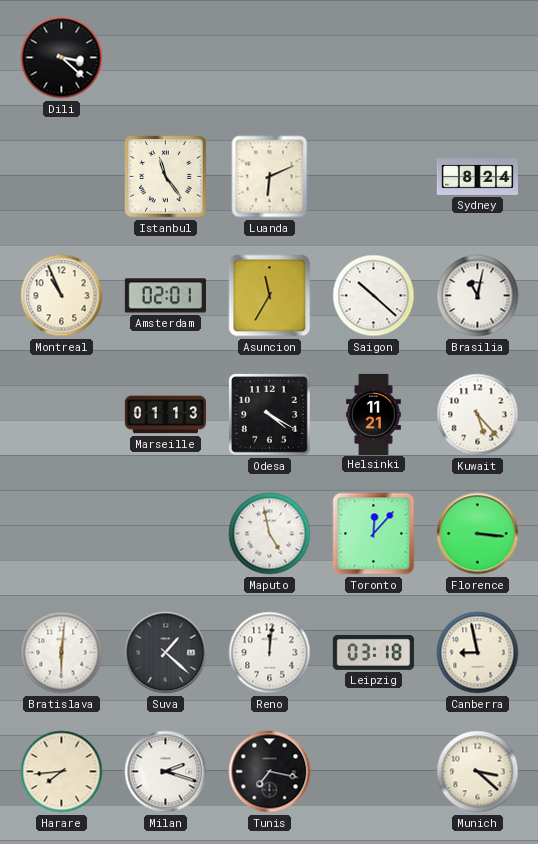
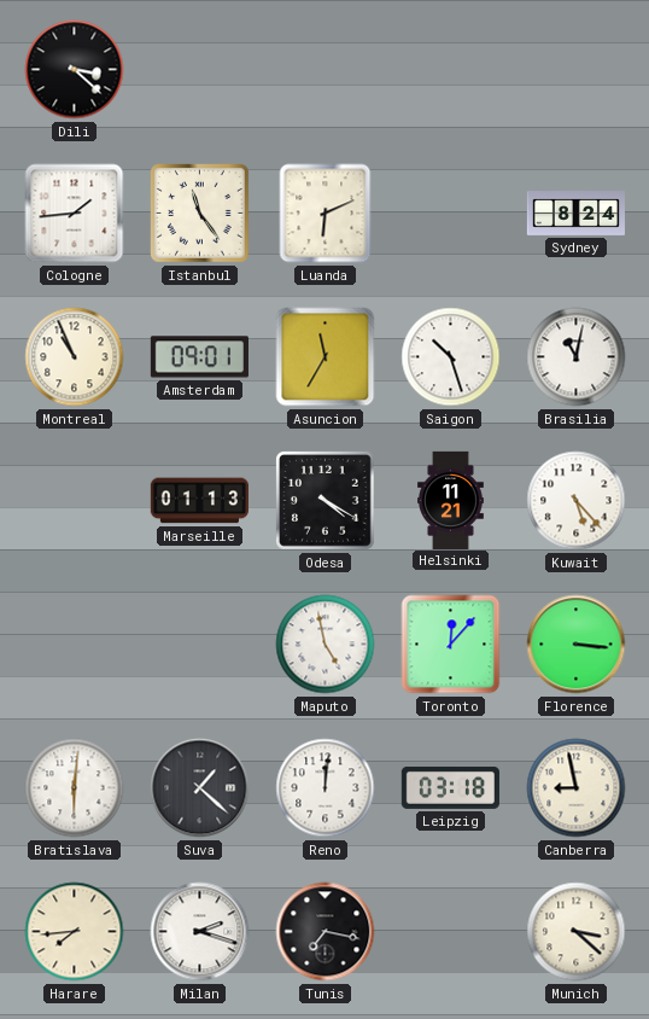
Cologne: none -> 1:44
Amsterdam: 02:01 -> 09:01
Saigon: 10:22 -> 10:27
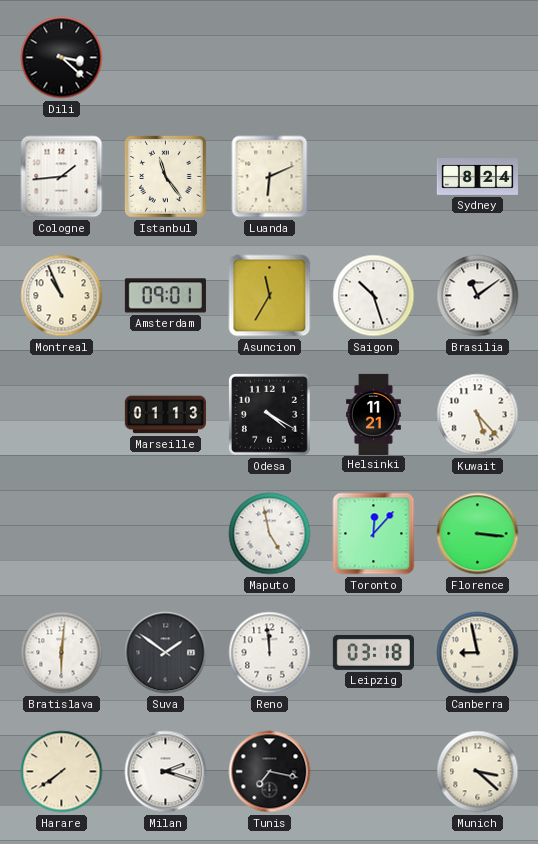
Brasilia: 11:02 -> 11:09
Suva: 1:22 -> 1:51
Reno: 12:01 -> 11:59
Harare: 7:44 -> 7:39
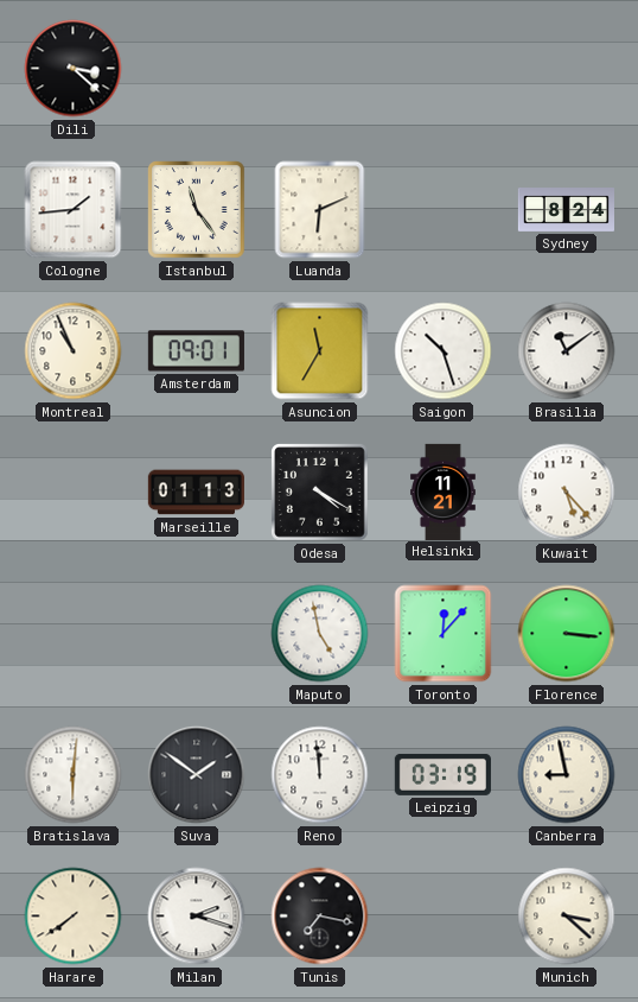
Leipzig: 03:18 -> 03:19
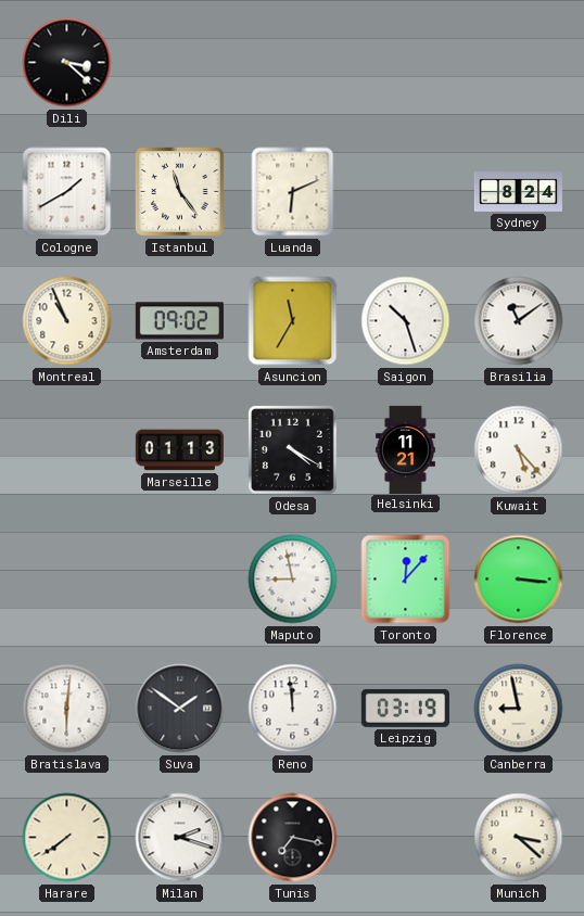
Cologne: 1:44 -> 1:40
Amsterdam: 09:01 -> 09:02
Maputo: 4:58 -> 8:58
